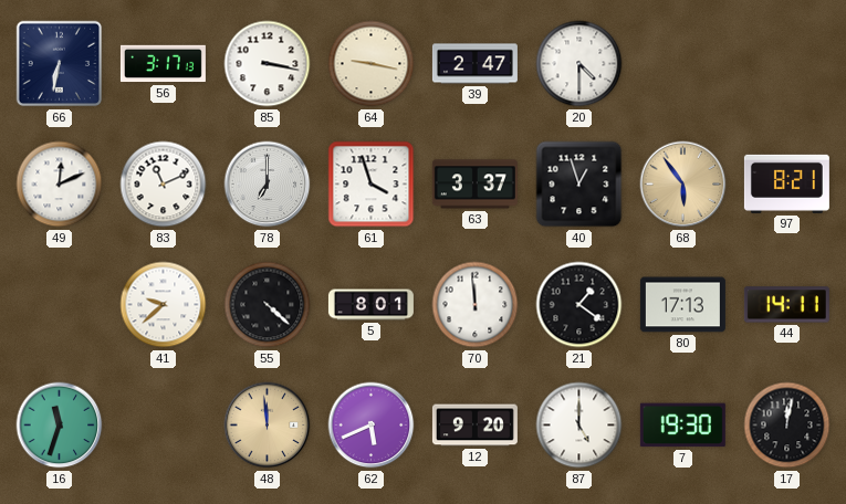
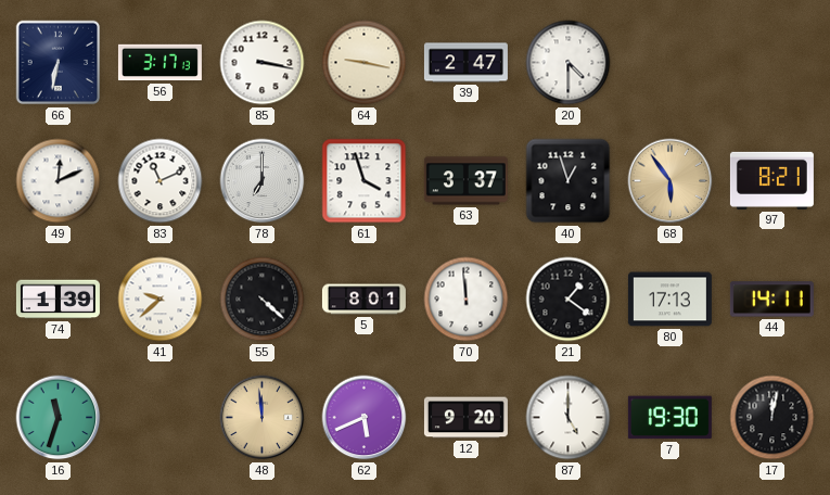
74: none -> 1:39
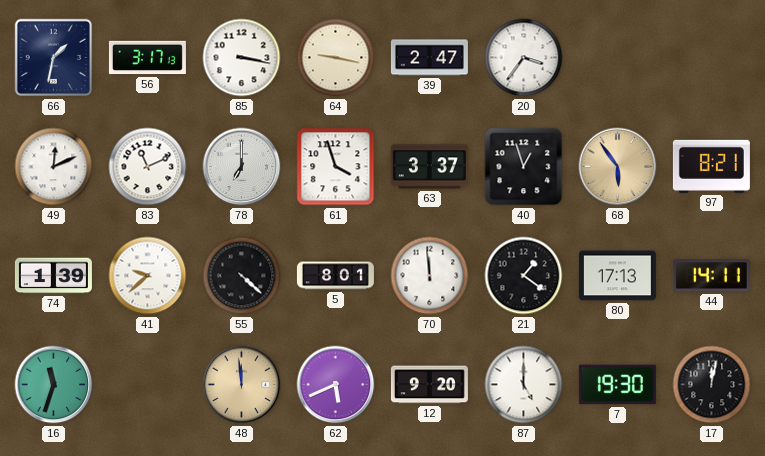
66: 6:32 -> 1:32
20: 4:30 -> 3:36
